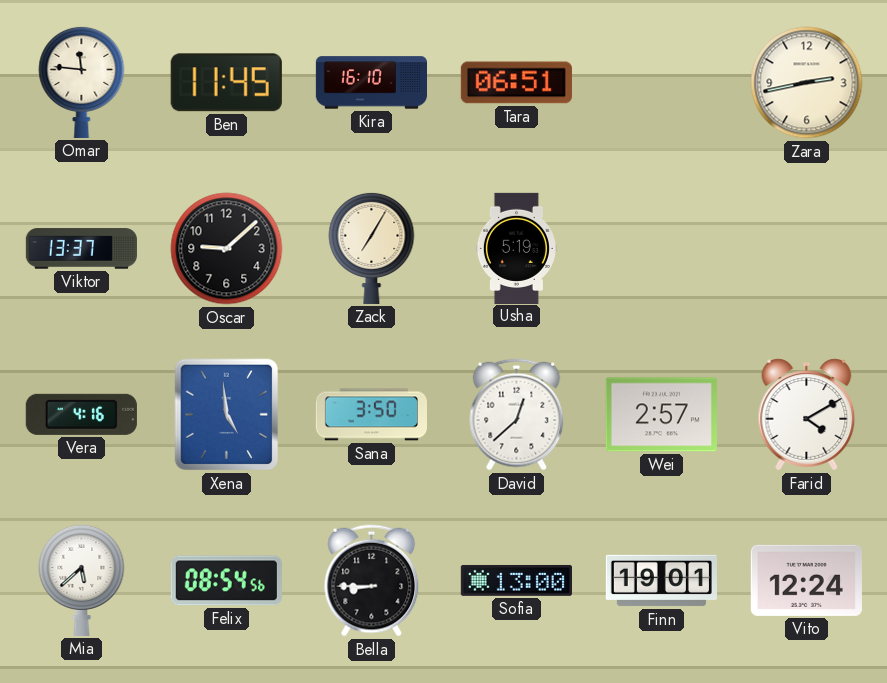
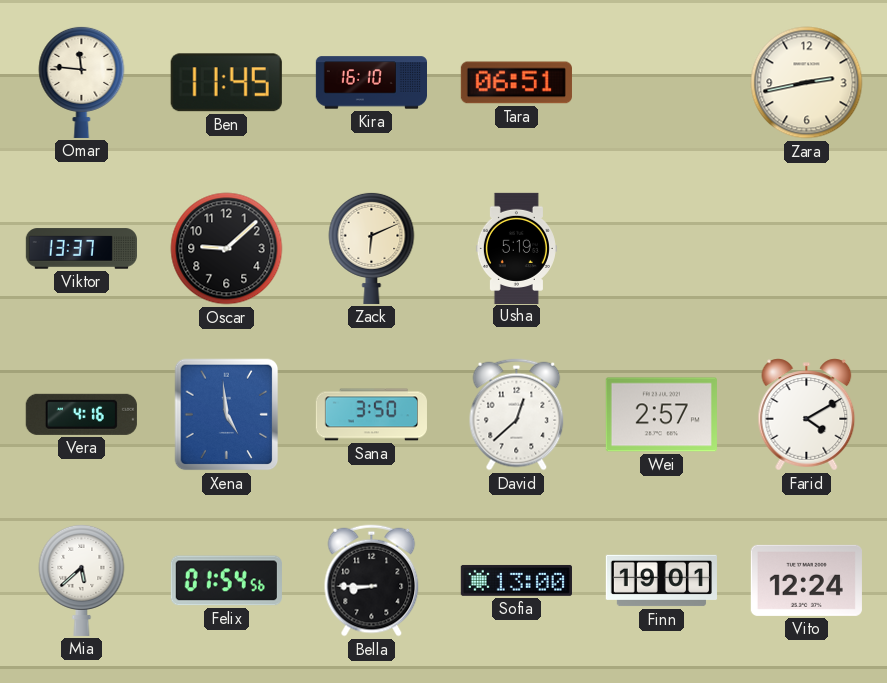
Zack: 7:05 -> 6:11
Felix: 08:54 -> 01:54
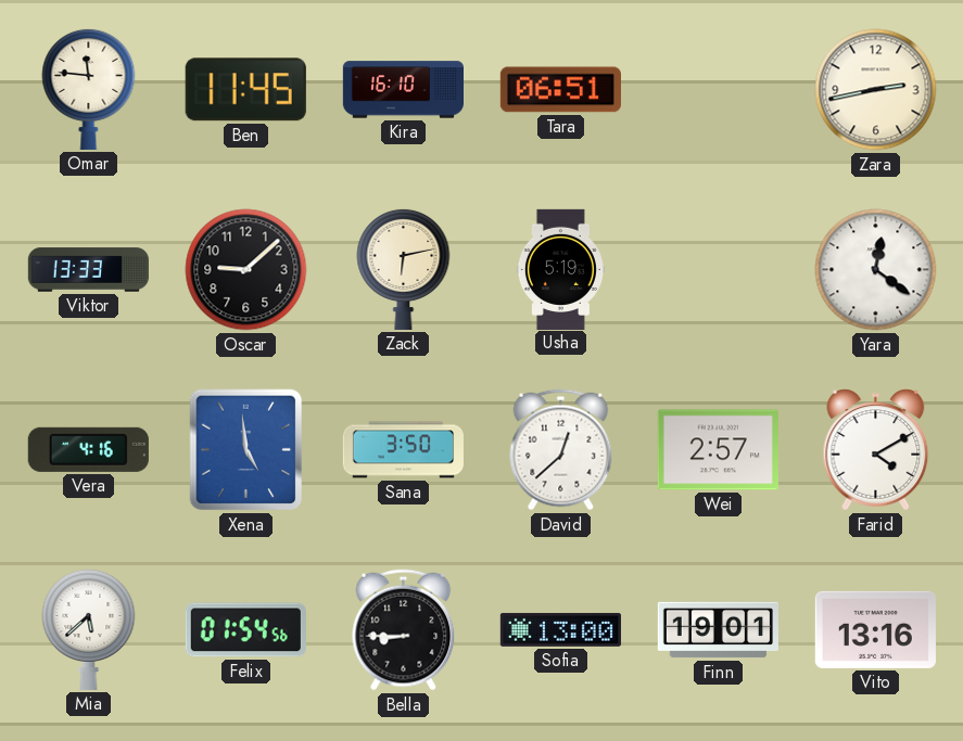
Viktor: 13:37 -> 13:33
Zack: 6:11 -> 6:13
Yara: none -> 12:21
Vito: 12:24 -> 13:16
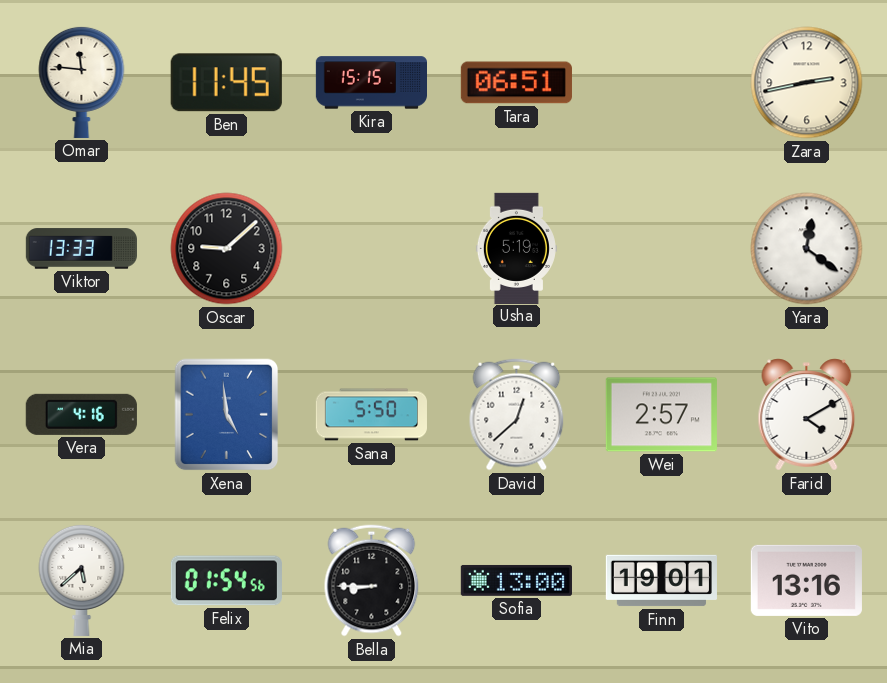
Kira: 16:10 -> 15:15
Zack: 6:13 -> none
Sana: 3:50 -> 5:50
